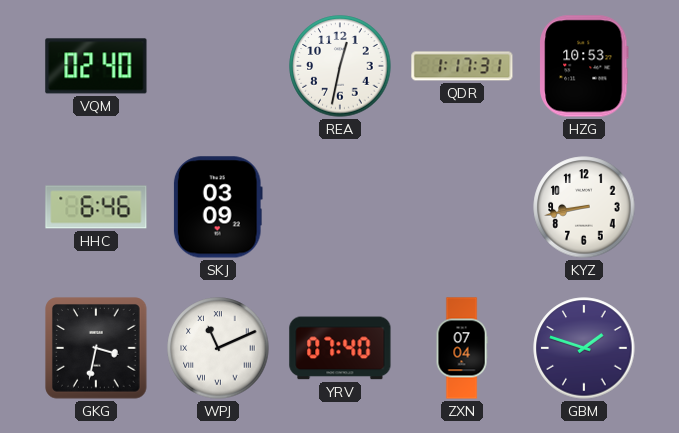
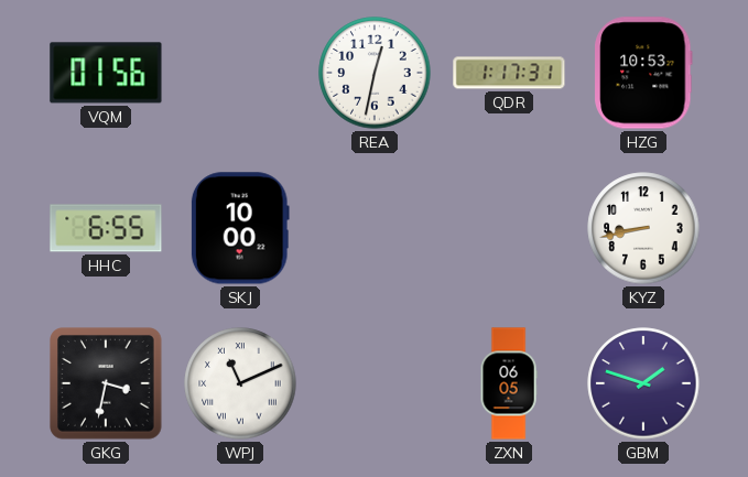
VQM: 02:40 -> 01:56
HHC: 6:46 -> 6:55
SKJ: 03:09 -> 10:00
YRV: 07:40 -> none
ZXN: 07:04 -> 06:05
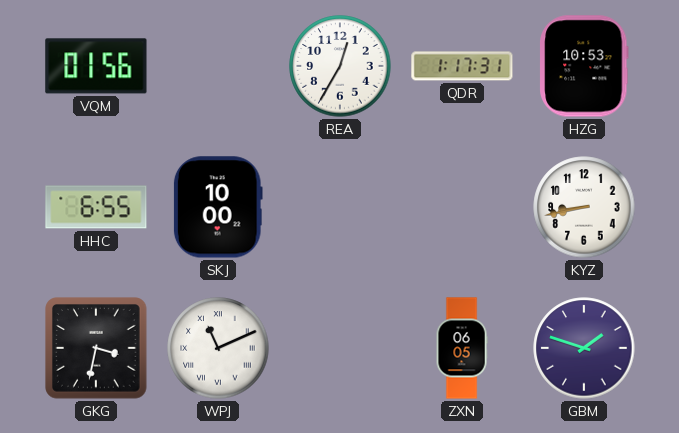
REA: 12:32 -> 12:35
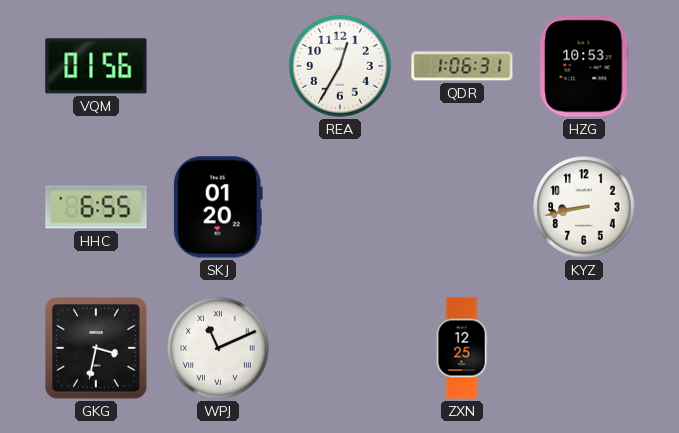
QDR: 1:17 -> 1:06
SKJ: 10:00 -> 01:20
ZXN: 06:05 -> 12:25
GBM: 1:48 -> none
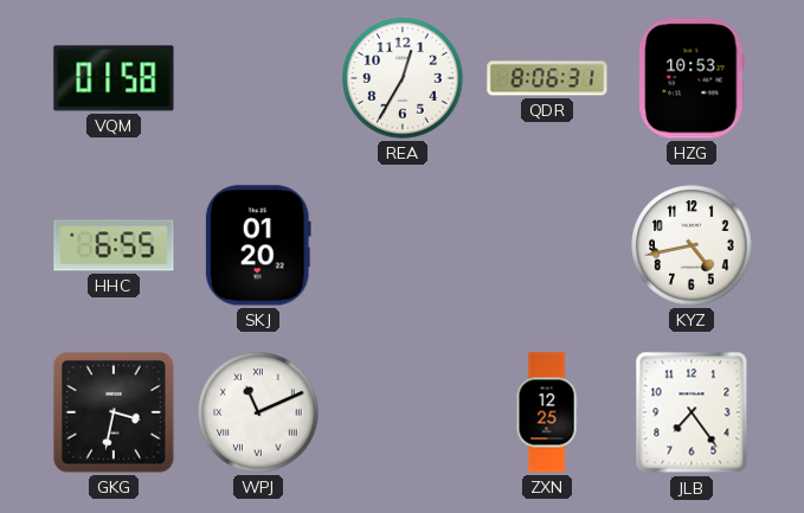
VQM: 01:56 -> 01:58
QDR: 1:06 -> 8:06
KYZ: 8:43 -> 4:43
JLB: none -> 7:24
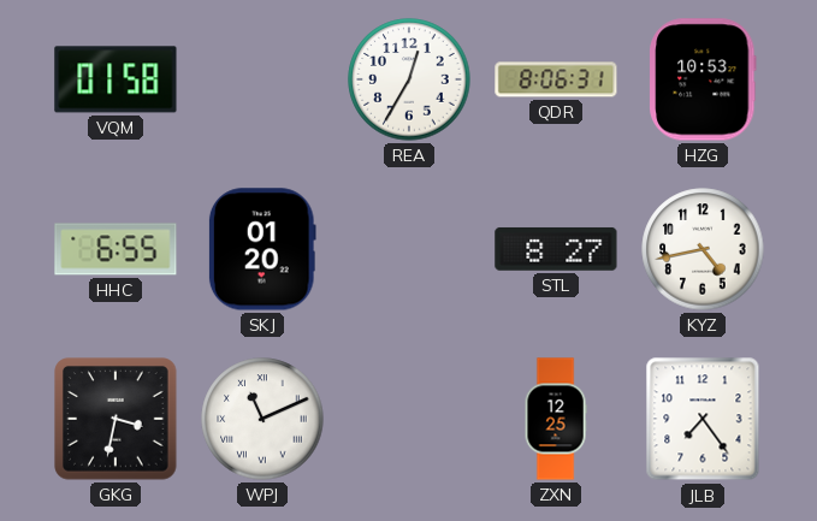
STL: none -> 8:27
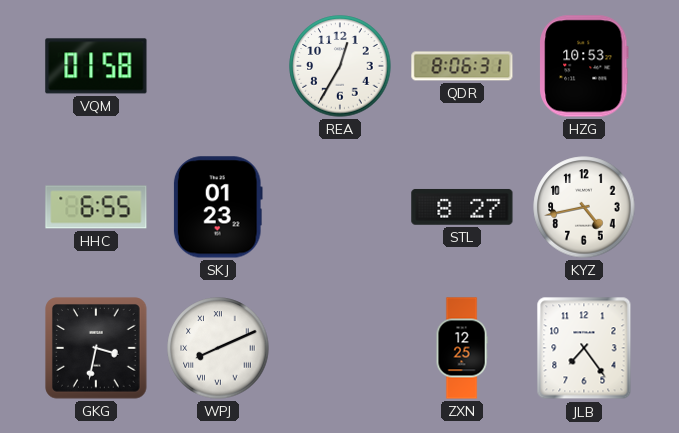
SKJ: 01:20 -> 01:23
WPJ: 11:11 -> 8:11
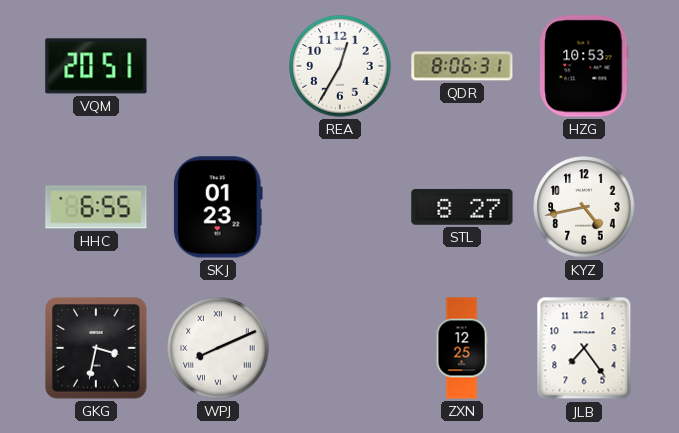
VQM: 01:58 -> 20:51
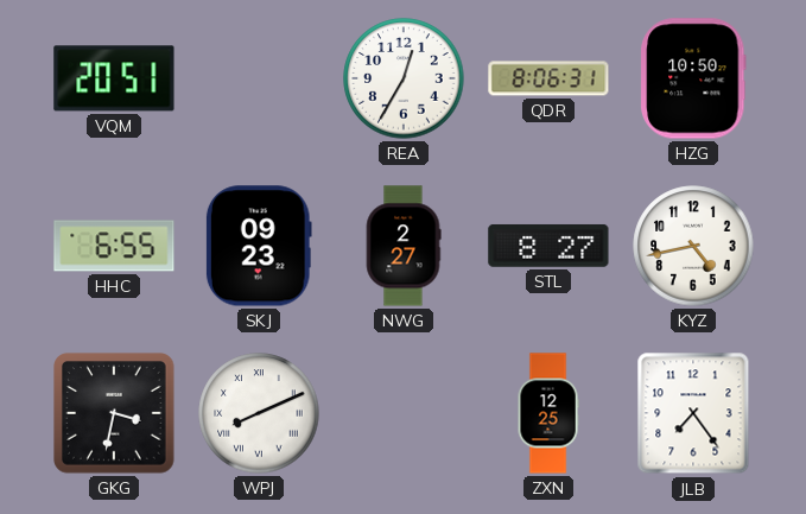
HZG: 10:53 -> 10:50
SKJ: 01:23 -> 09:23
NWG: none -> 2:27
